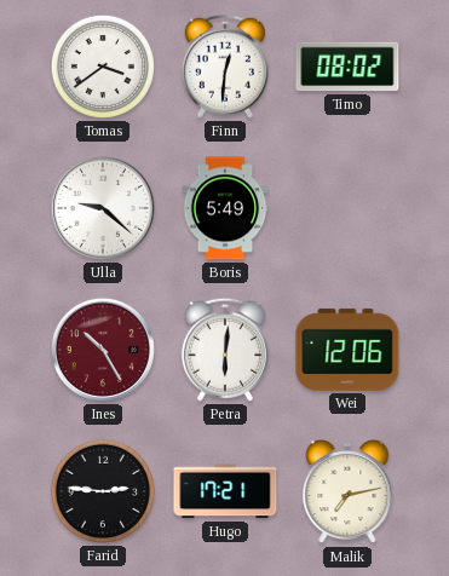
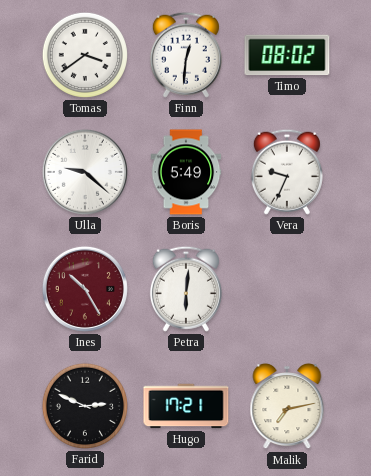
Vera: none -> 9:34
Wei: 12:06 -> none
Farid: 2:46 -> 2:49
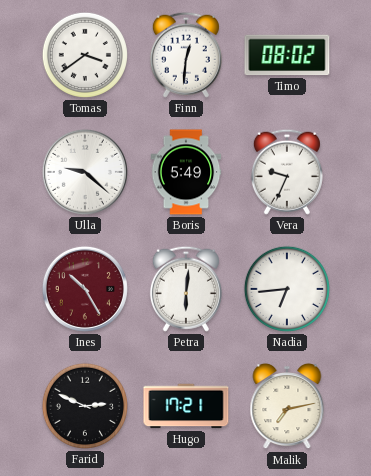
Nadia: none -> 6:44
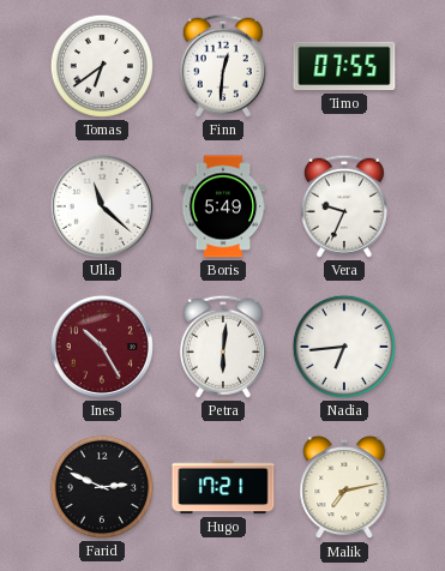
Tomas: 3:39 -> 6:39
Timo: 08:02 -> 07:55
Ulla: 9:22 -> 11:22
